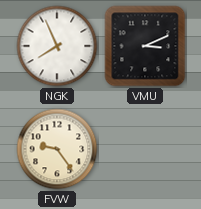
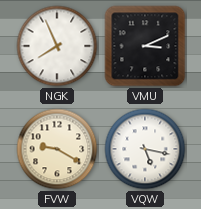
FVW: 9:24 -> 9:20
VQW: none -> 5:17
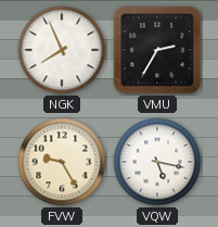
VMU: 3:11 -> 2:35
FVW: 9:20 -> 9:25
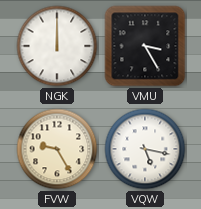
NGK: 7:56 -> 12:00
VMU: 2:35 -> 3:25
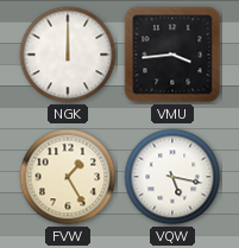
VMU: 3:25 -> 3:44
FVW: 9:25 -> 1:25
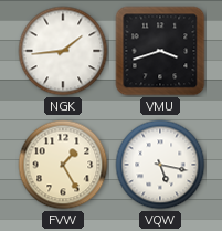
NGK: 12:00 -> 1:44
VMU: 3:44 -> 3:42
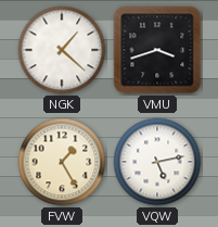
NGK: 1:44 -> 1:22
VQW: 5:17 -> 5:13
